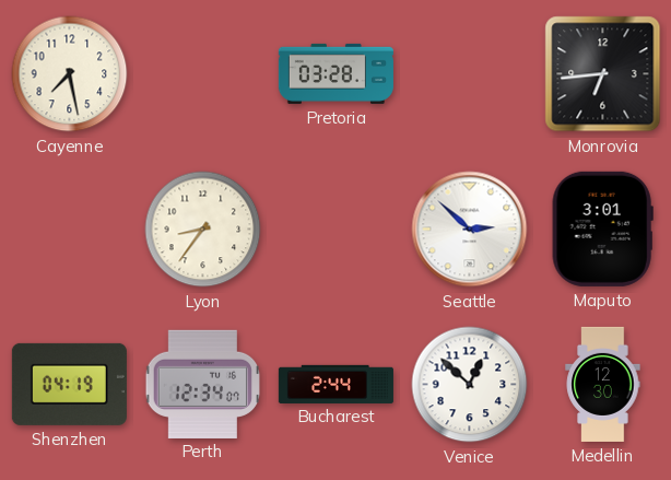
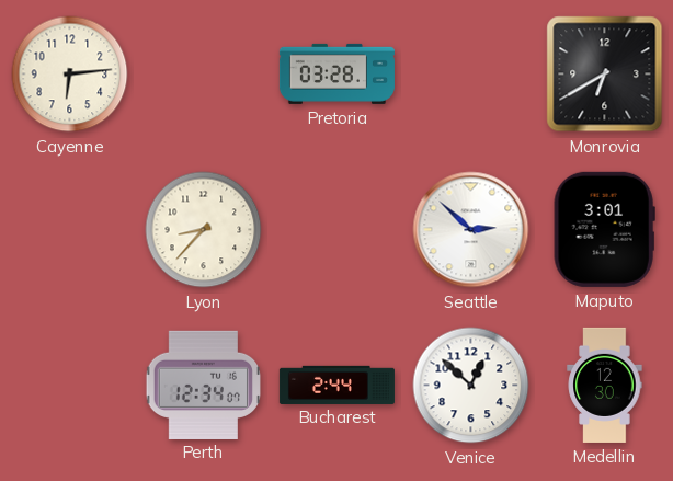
Cayenne: 7:28 -> 6:14
Monrovia: 6:44 -> 6:40
Lyon: 8:36 -> 8:37
Shenzhen: 04:19 -> none
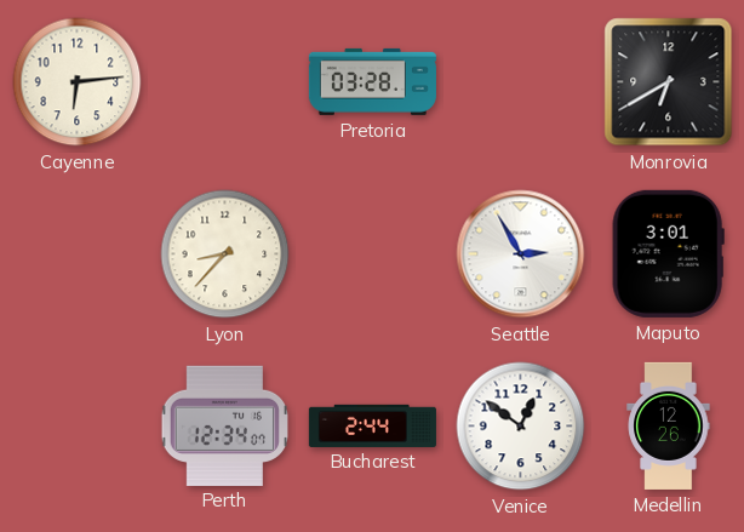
Seattle: 2:52 -> 2:55
Venice: 12:52 -> 12:51
Medellin: 12:30 -> 12:26
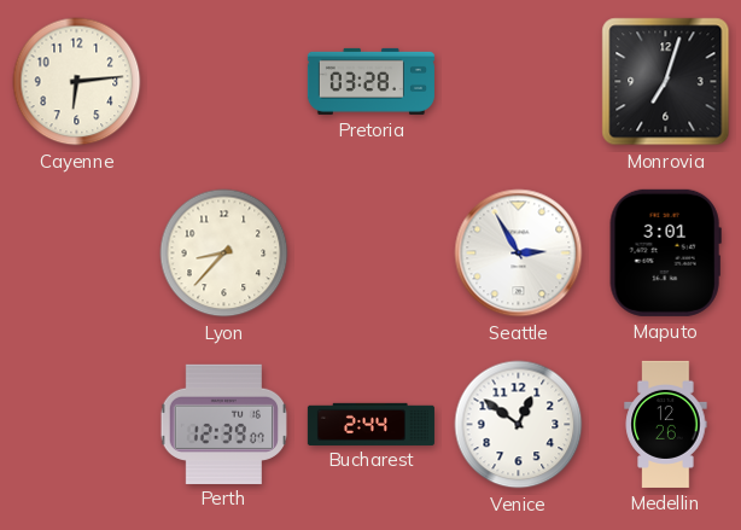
Monrovia: 6:40 -> 7:03
Perth: 12:34 -> 12:39
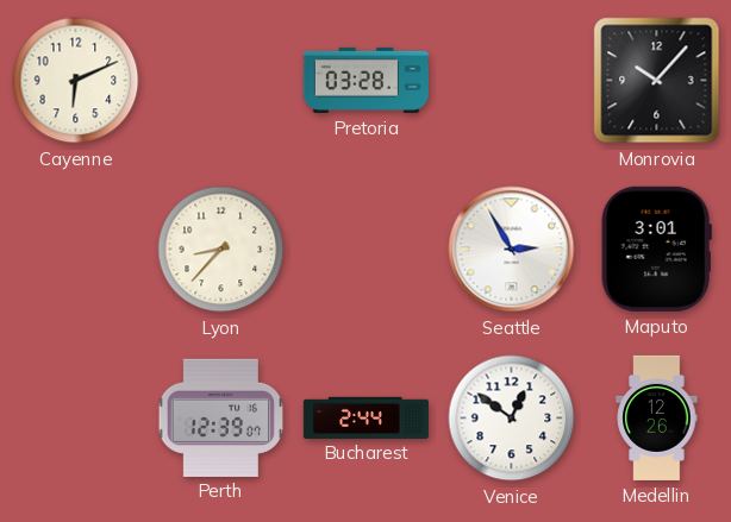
Cayenne: 6:14 -> 6:11
Monrovia: 7:03 -> 10:07
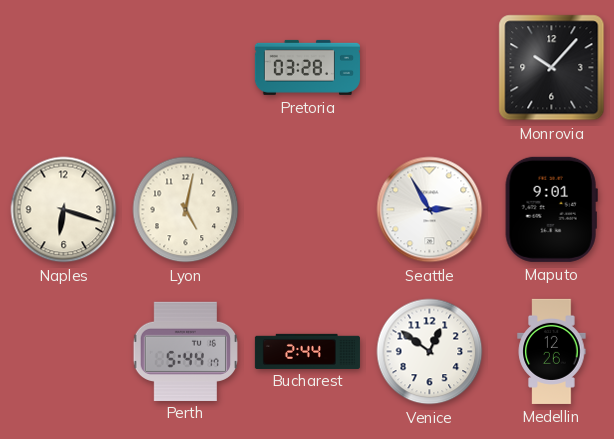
Cayenne: 6:11 -> none
Naples: none -> 6:18
Lyon: 8:37 -> 5:02
Maputo: 3:01 -> 9:01
Perth: 12:39 -> 5:44
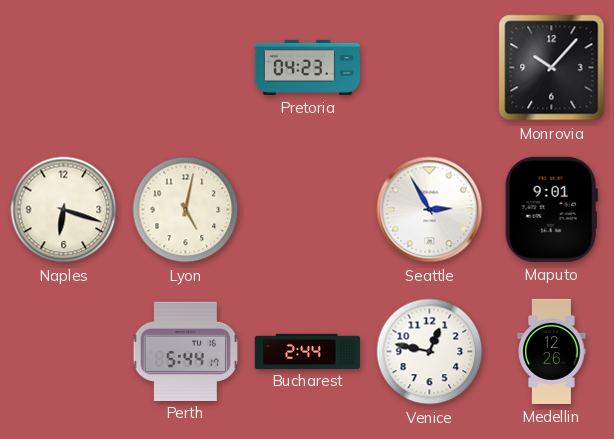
Pretoria: 03:28 -> 04:23
Venice: 12:51 -> 12:47
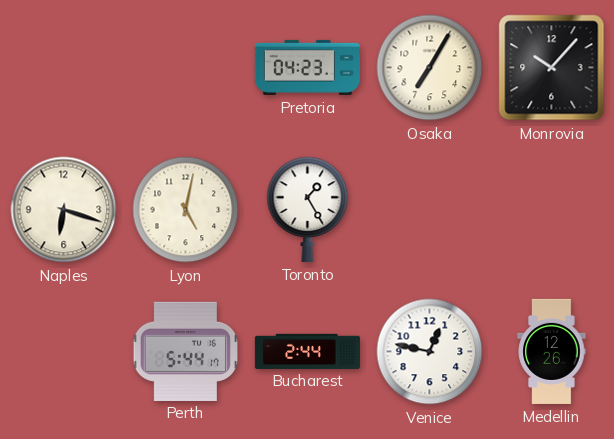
Osaka: none -> 7:05
Toronto: none -> 1:25
Seattle: 2:55 -> none
Maputo: 9:01 -> none
